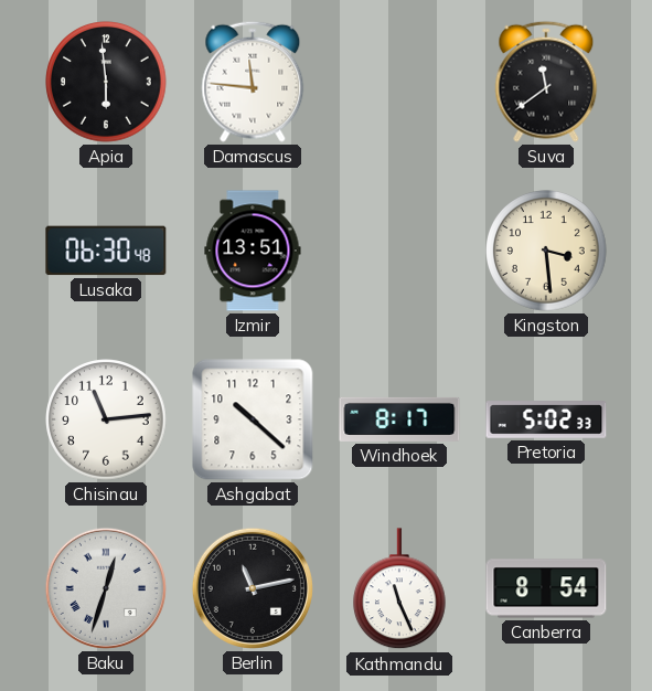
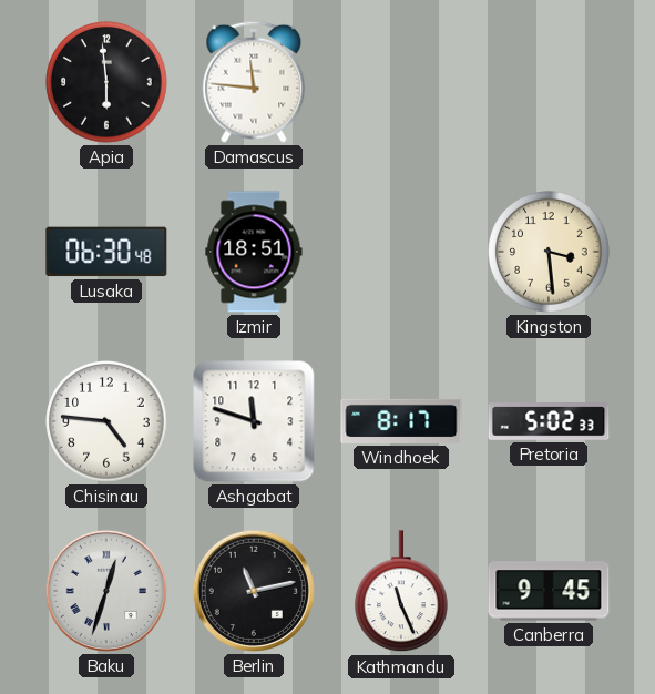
Suva: 11:39 -> none
Izmir: 13:51 -> 18:51
Chisinau: 11:14 -> 4:46
Ashgabat: 10:22 -> 11:48
Canberra: 8:54 -> 9:45
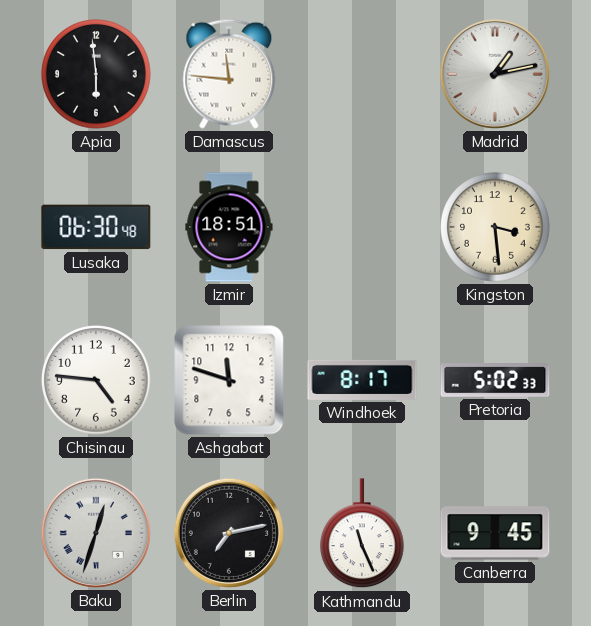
Madrid: none -> 1:13
Berlin: 11:13 -> 7:13
